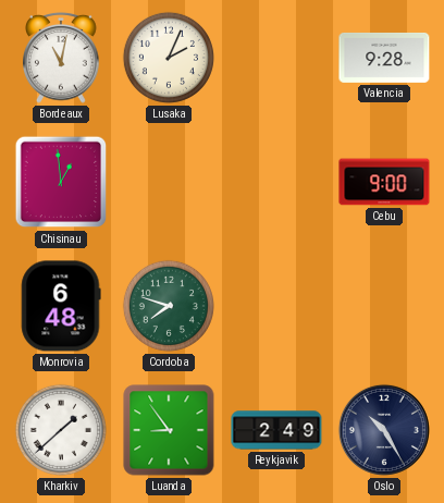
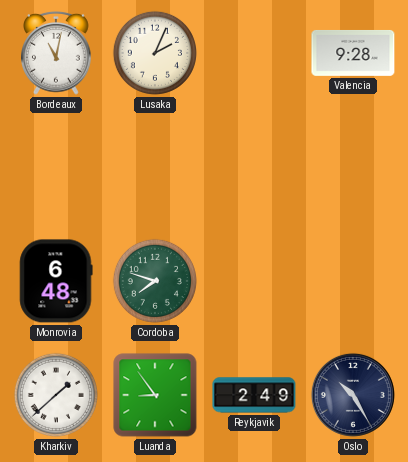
Chisinau: 12:59 -> none
Cebu: 9:00 -> none
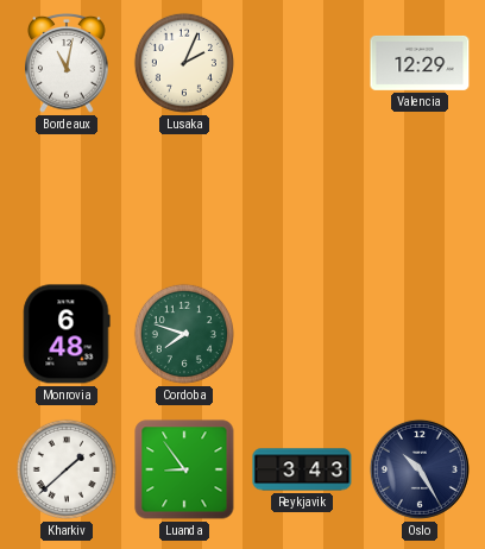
Valencia: 9:28 -> 12:29
Reykjavik: 2:49 -> 3:43
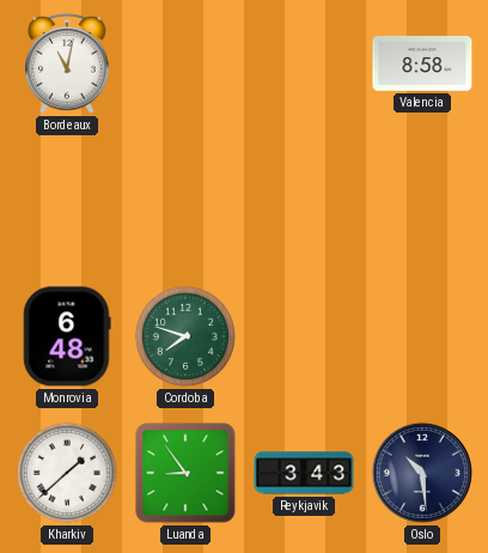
Lusaka: 2:04 -> none
Valencia: 12:29 -> 8:58
Oslo: 10:25 -> 10:29
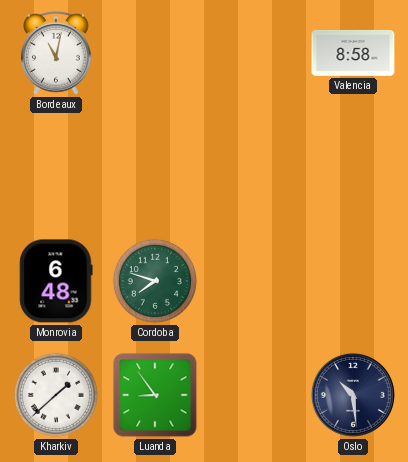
Reykjavik: 3:43 -> none
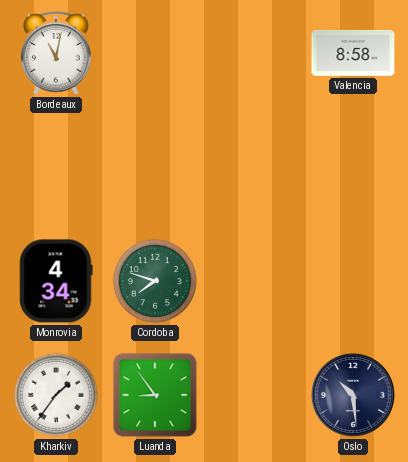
Monrovia: 6:48 -> 4:34
Kharkiv: 1:38 -> 1:36
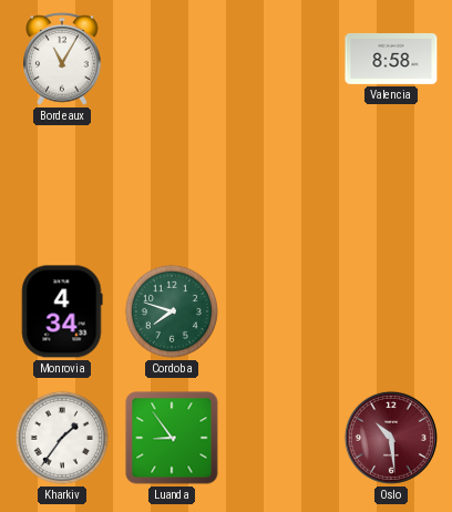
Bordeaux: 11:02 -> 11:05
Oslo dial: navy -> burgundy
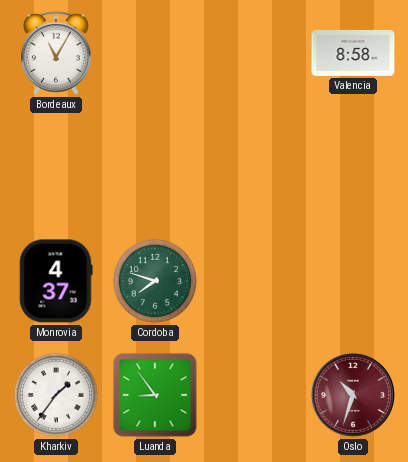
Monrovia: 4:34 -> 4:37
Oslo: 10:29 -> 10:33
